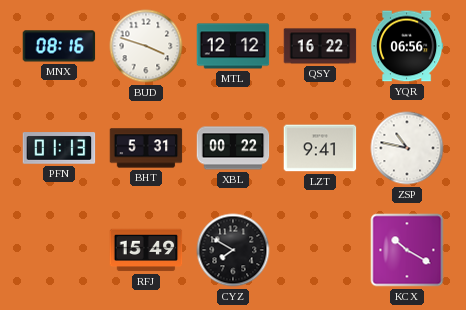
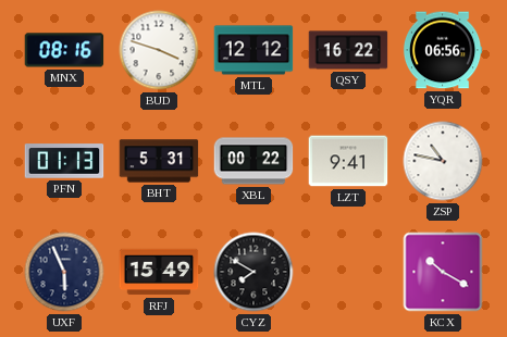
UXF: none -> 5:56
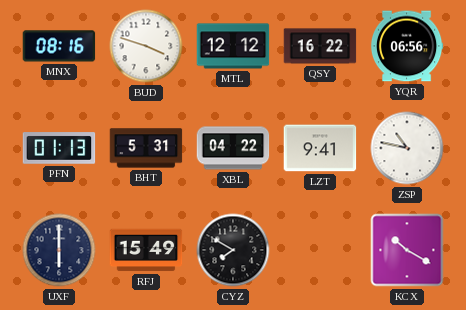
XBL: 00:22 -> 04:22
UXF: 5:56 -> 6:00
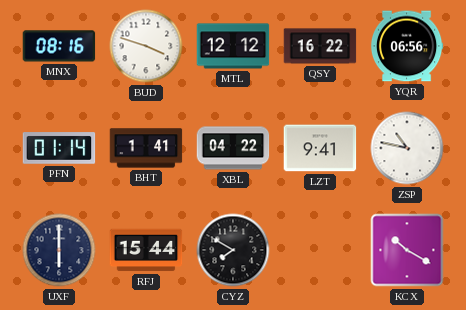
PFN: 01:13 -> 01:14
BHT: 5:31 -> 1:41
RFJ: 15:49 -> 15:44
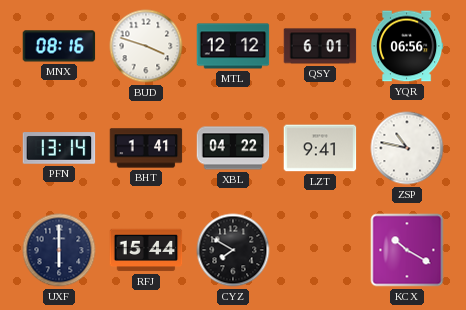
QSY: 16:22 -> 6:01
PFN: 01:14 -> 13:14
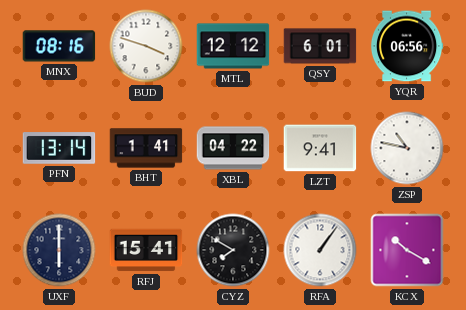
RFJ: 15:44 -> 15:41
RFA: none -> 1:06
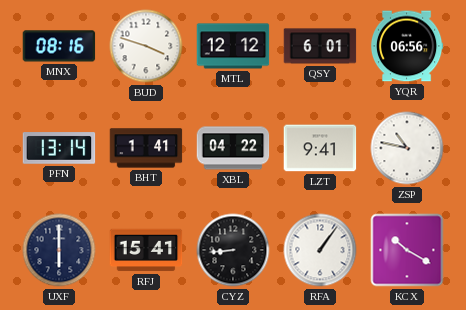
CYZ: 7:50 -> 8:44
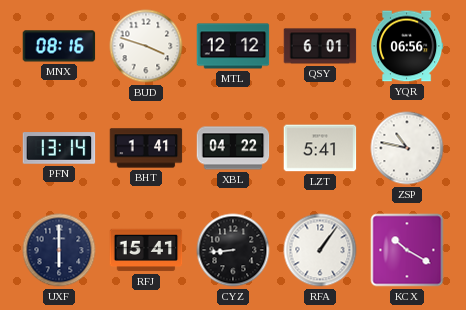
LZT: 9:41 -> 5:41
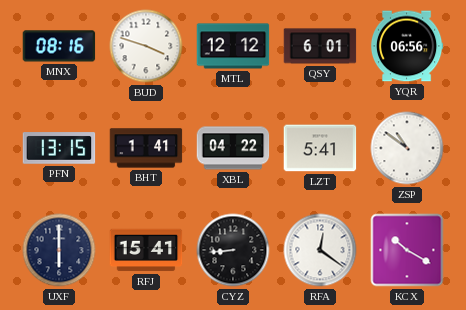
PFN: 13:14 -> 13:15
ZSP: 10:47 -> 10:51
RFA: 1:06 -> 12:21
